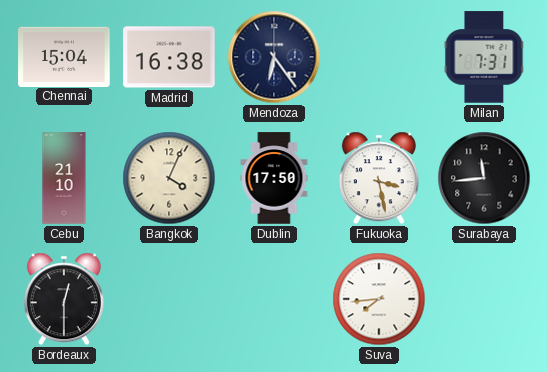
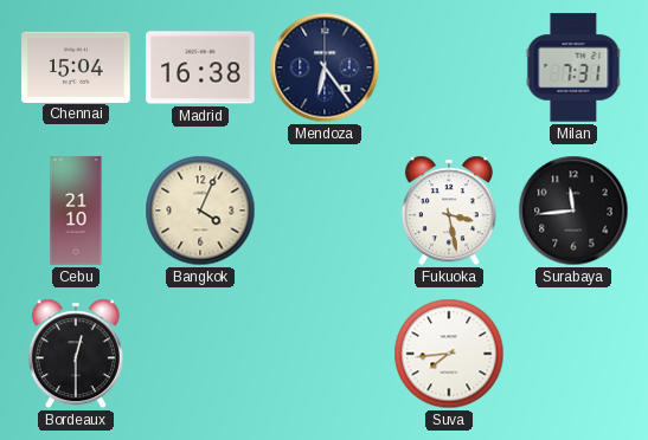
Dublin: 17:50 -> none
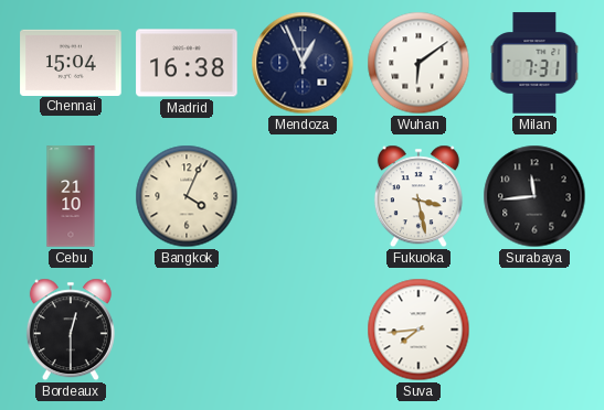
Mendoza: 6:24 -> 12:56
Wuhan: none -> 6:09
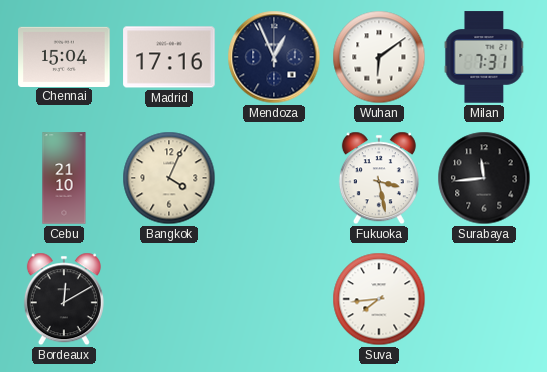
Madrid: 16:38 -> 17:16
Bordeaux: 12:30 -> 12:10
